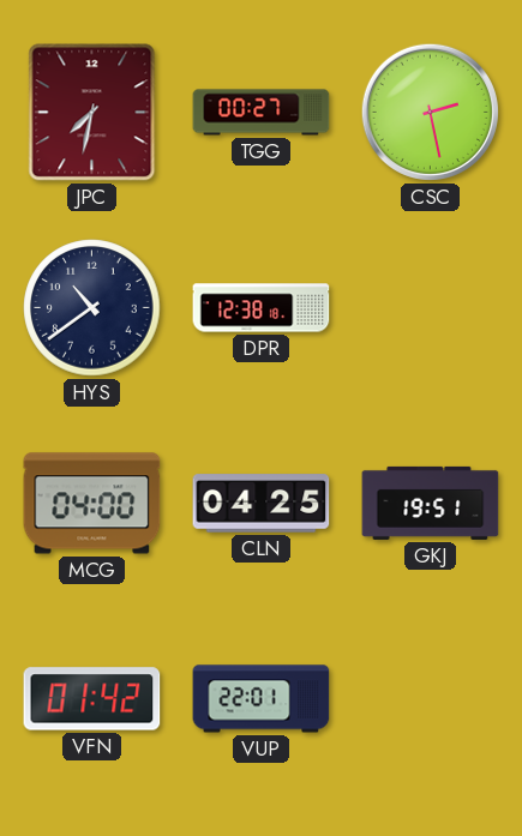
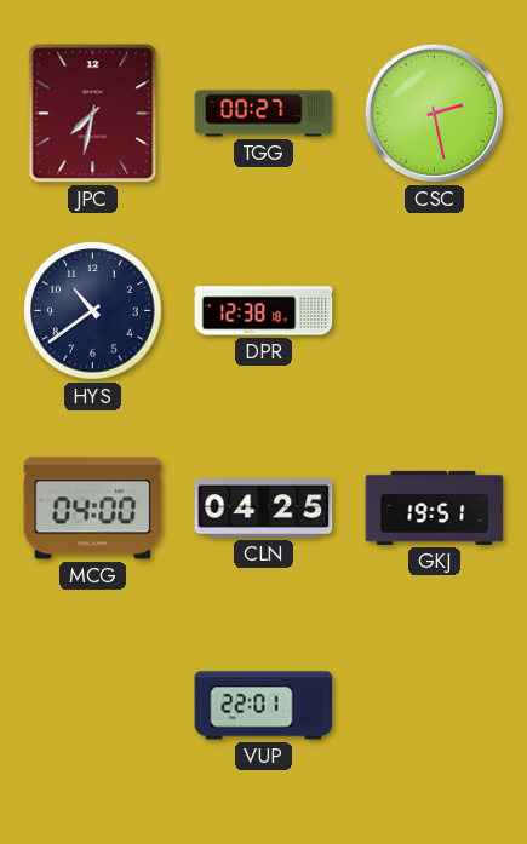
VFN: 01:42 -> none
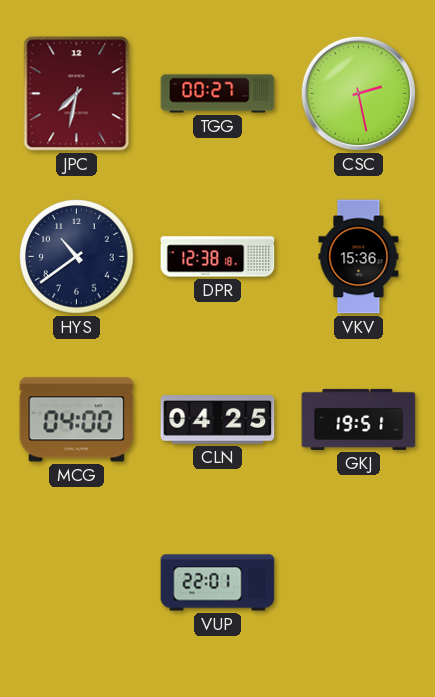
VKV: none -> 15:36
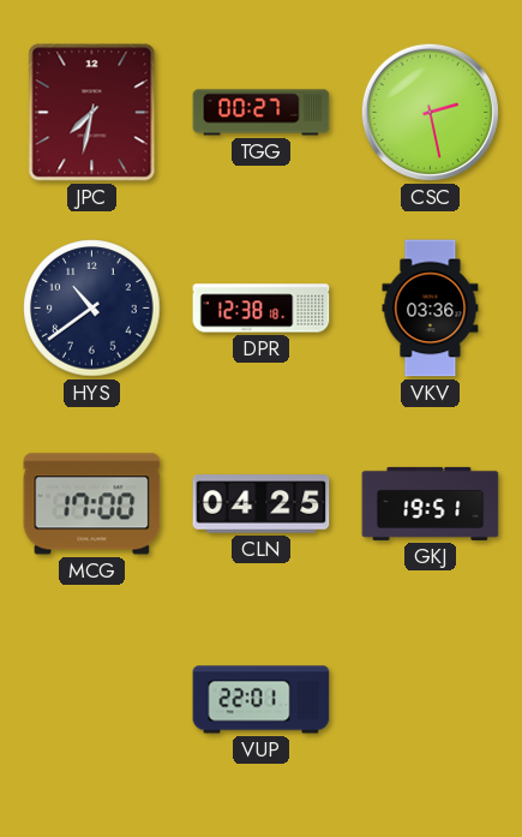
VKV: 15:36 -> 03:36
MCG: 04:00 -> 17:00
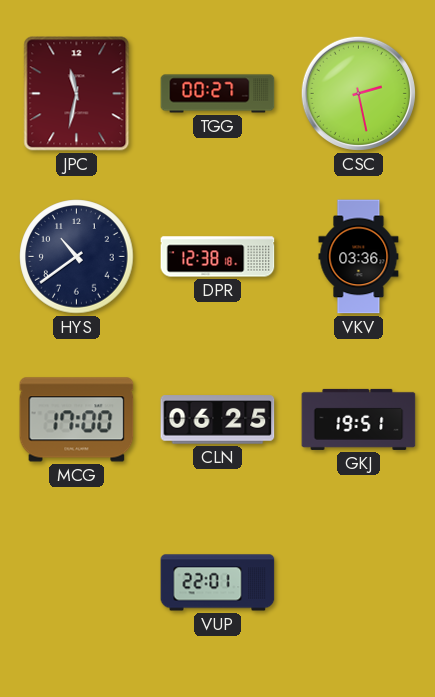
JPC: 7:32 -> 11:32
CLN: 04:25 -> 06:25
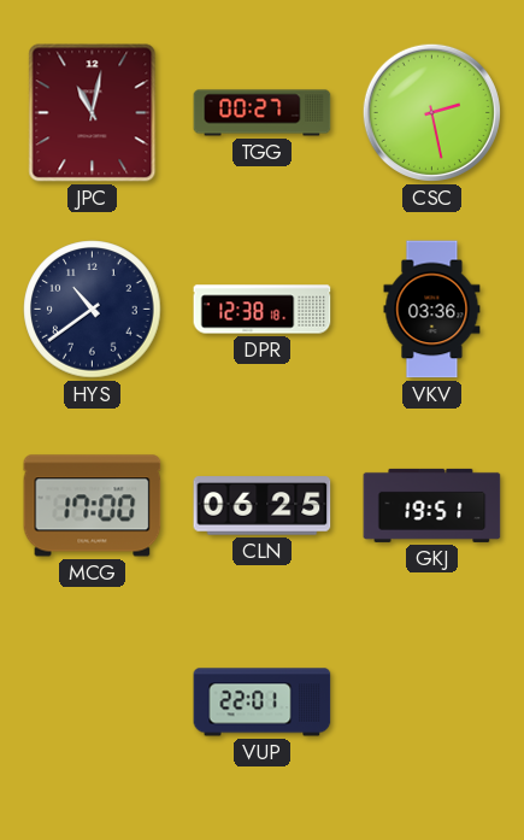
JPC: 11:32 -> 11:02
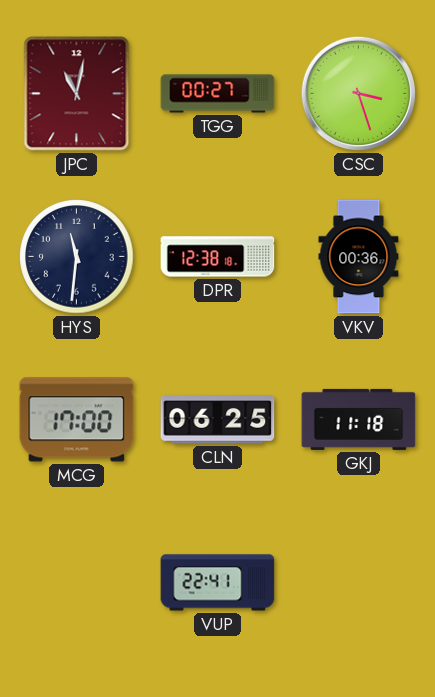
CSC: 2:28 -> 3:27
HYS: 10:39 -> 11:31
VKV: 03:36 -> 00:36
GKJ: 19:51 -> 11:18
VUP: 22:01 -> 22:41
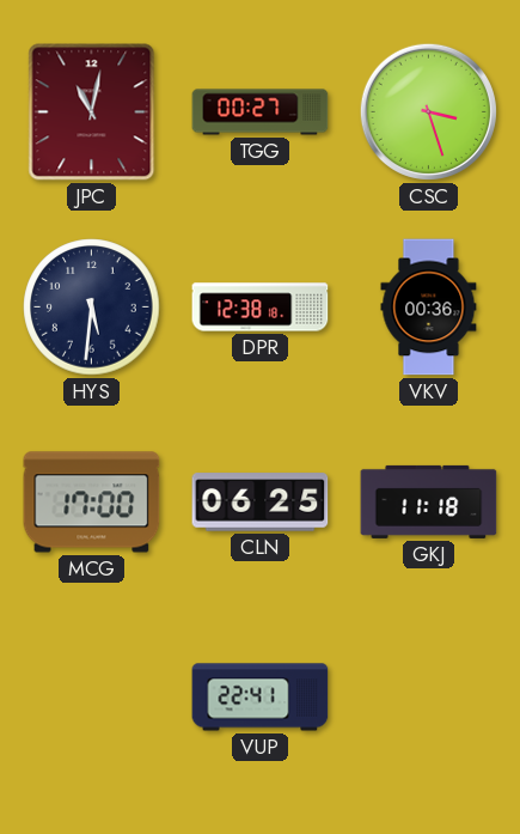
HYS: 11:31 -> 5:31
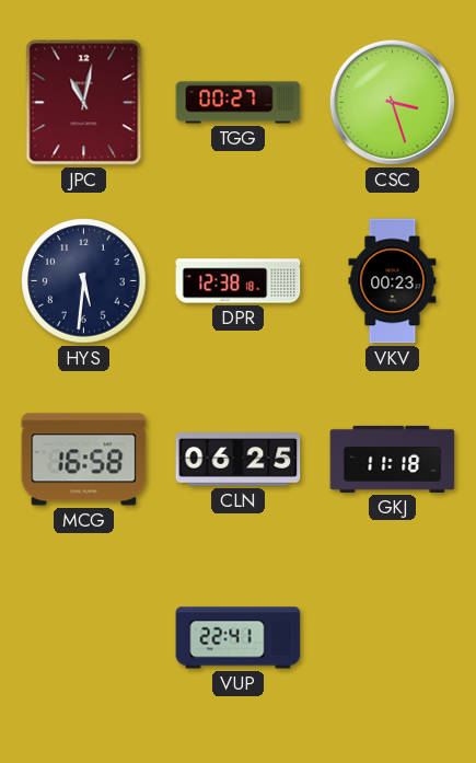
VKV: 00:36 -> 00:23
MCG: 17:00 -> 16:58
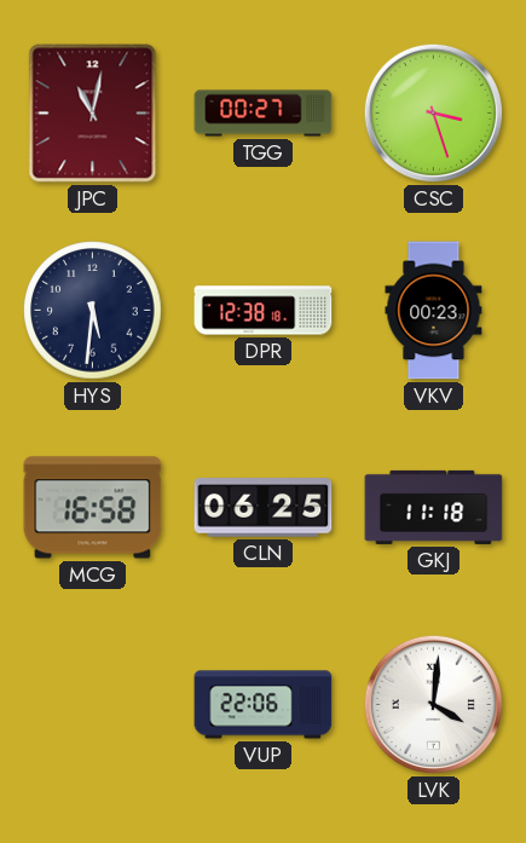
VUP: 22:41 -> 22:06
LVK: none -> 4:01
